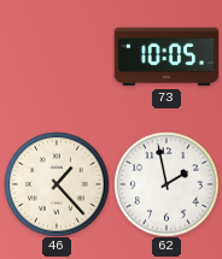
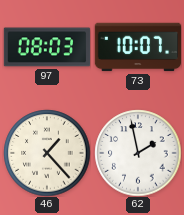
97: none -> 08:03
73: 10:05 -> 10:07
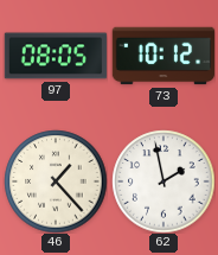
97: 08:03 -> 08:05
73: 10:07 -> 10:12
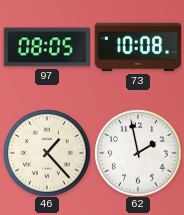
73: 10:12 -> 10:08
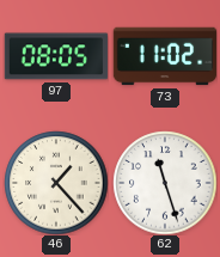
73: 10:08 -> 11:02
62: 1:58 -> 11:27
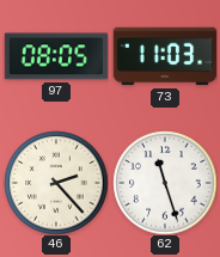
73: 11:02 -> 11:03
46: 1:23 -> 2:23
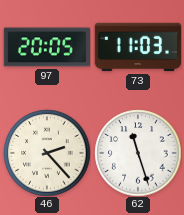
97: 08:05 -> 20:05
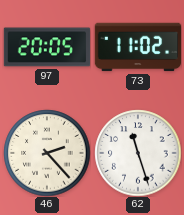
73: 11:03 -> 11:02
